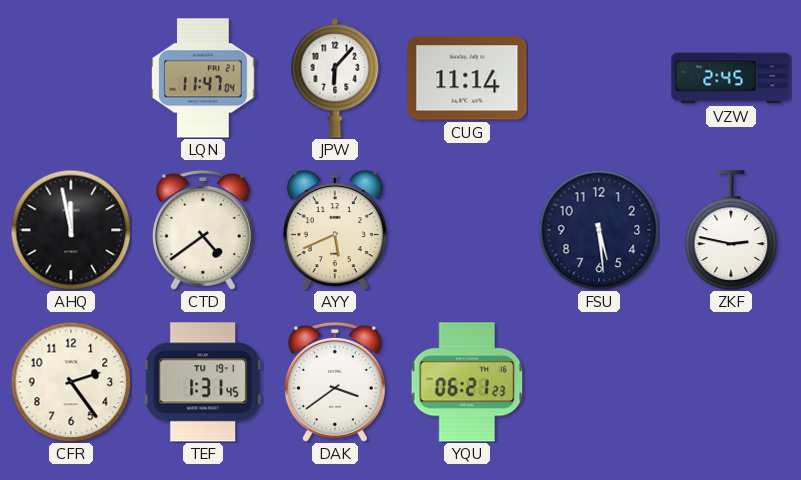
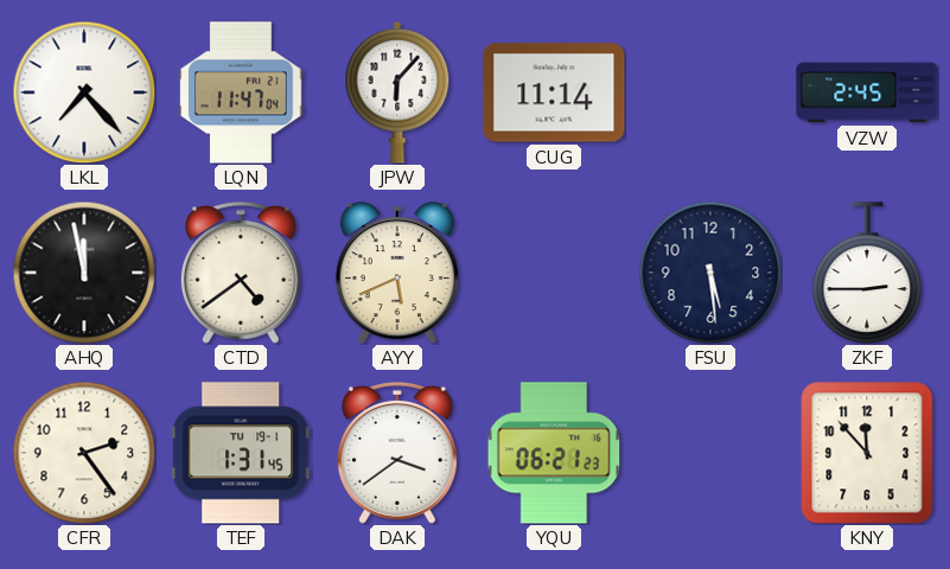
LKL: none -> 7:23
ZKF: 2:47 -> 2:45
KNY: none -> 11:53
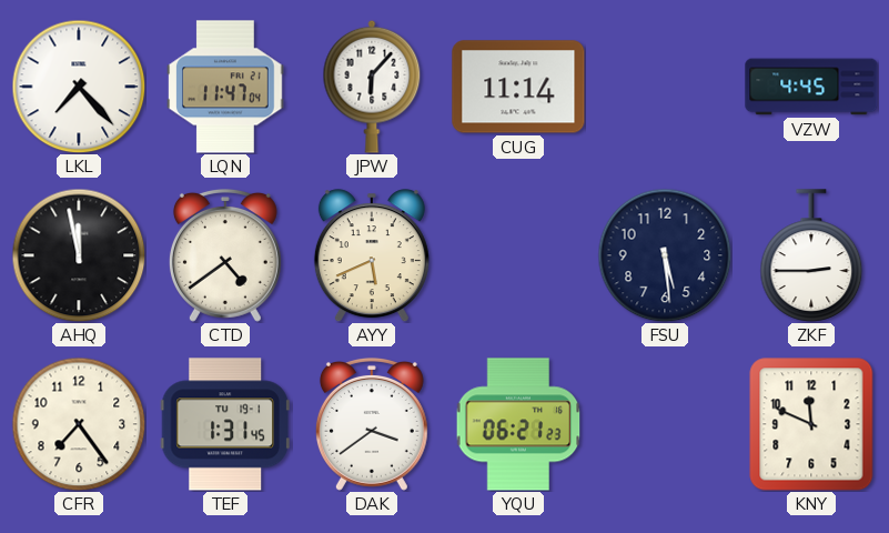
VZW: 2:45 -> 4:45
CFR: 2:24 -> 7:24
KNY: 11:53 -> 11:49
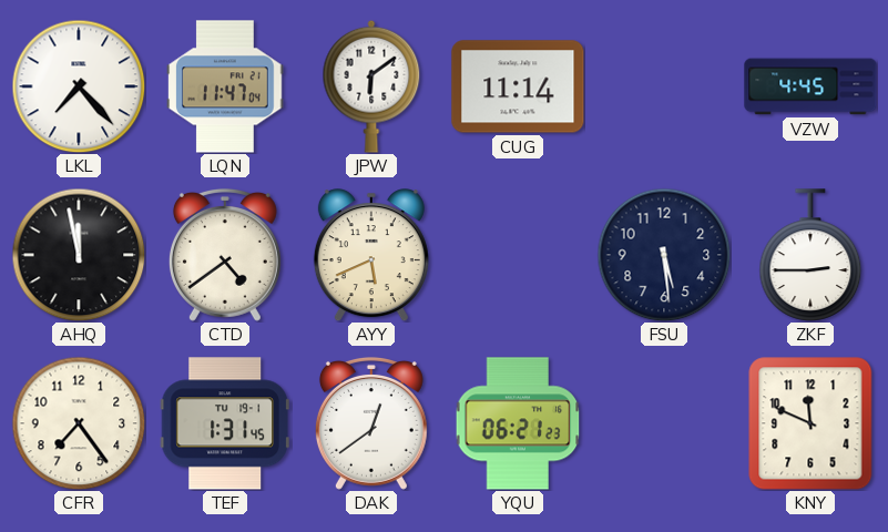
JPW: 6:07 -> 6:09
DAK: 3:39 -> 12:39
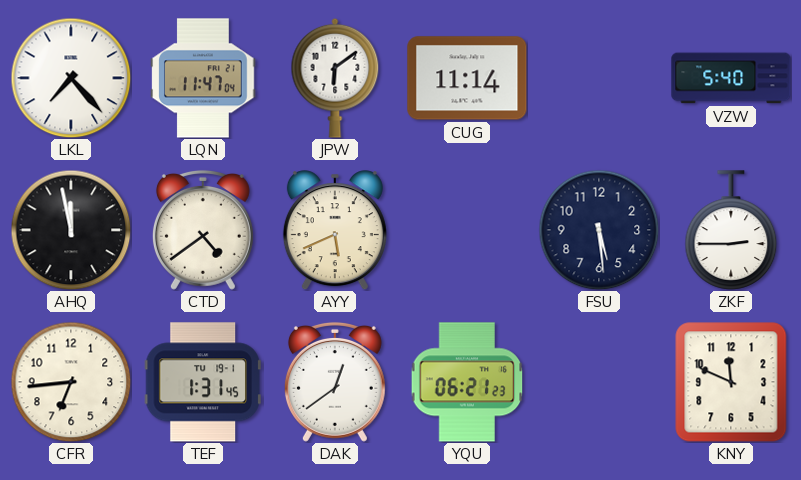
VZW: 4:45 -> 5:40
CFR: 7:24 -> 6:44
